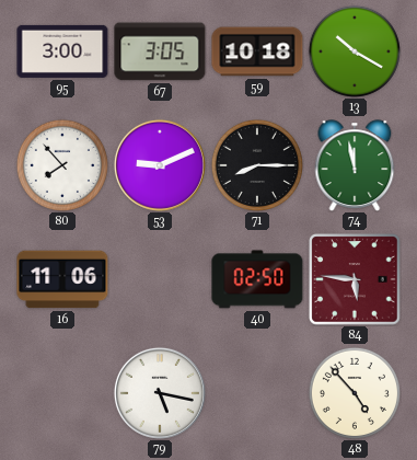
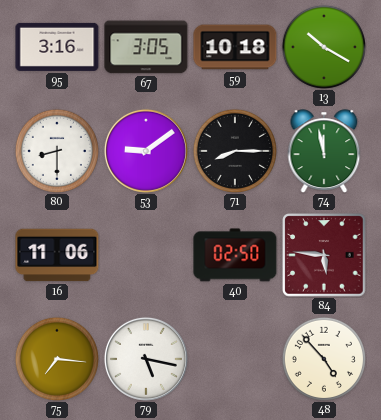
95: 3:00 -> 3:16
80: 7:53 -> 8:30
53: 9:11 -> 9:09
75: none -> 7:16
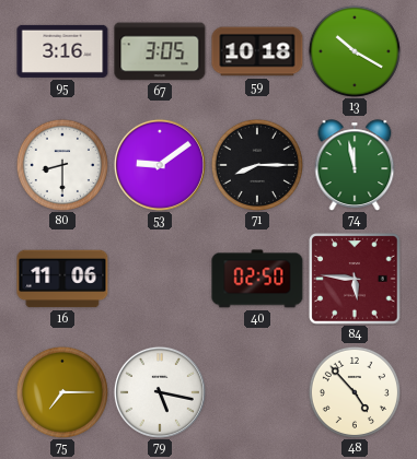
75: 7:16 -> 7:15
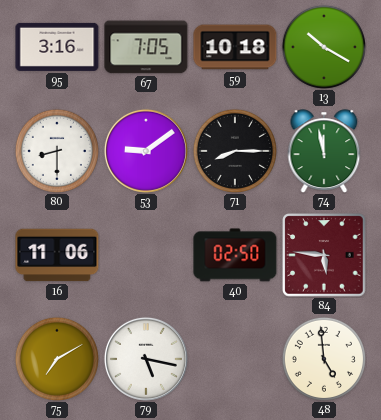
67: 3:05 -> 7:05
75: 7:15 -> 7:10
48: 4:53 -> 4:59
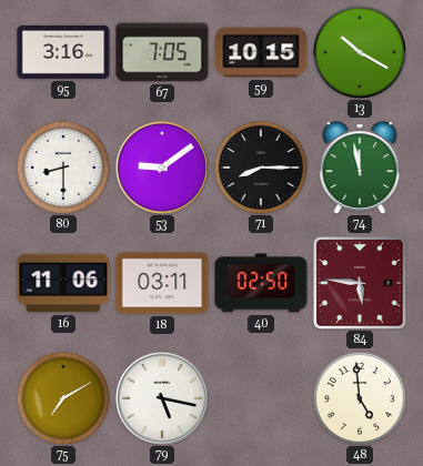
59: 10:18 -> 10:15
18: none -> 03:11
